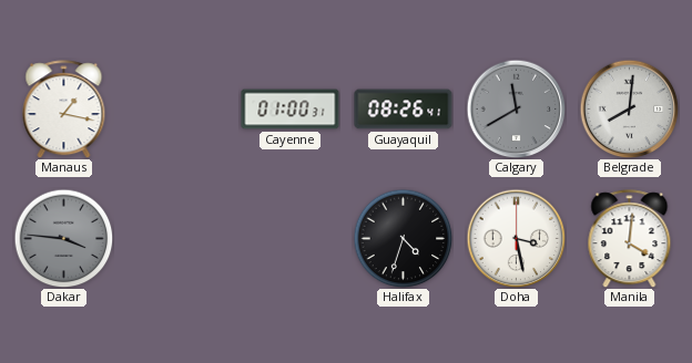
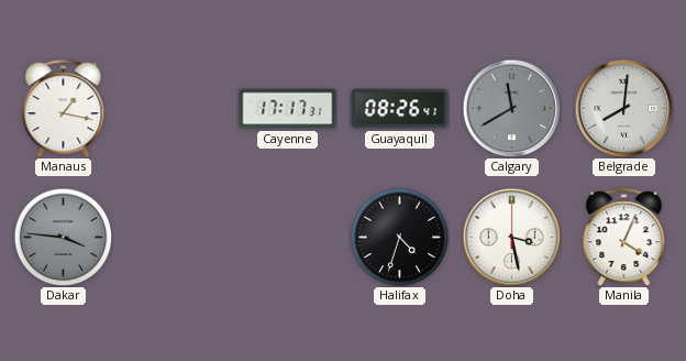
Cayenne: 01:00 -> 17:17
Manila: 4:01 -> 4:04
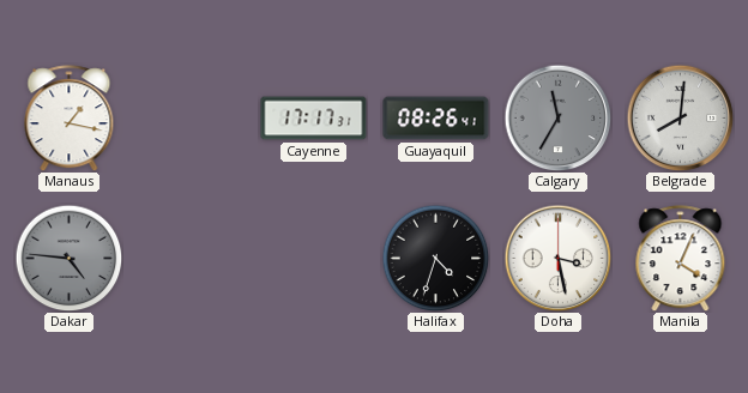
Calgary: 11:40 -> 11:35
Dakar: 3:46 -> 4:46
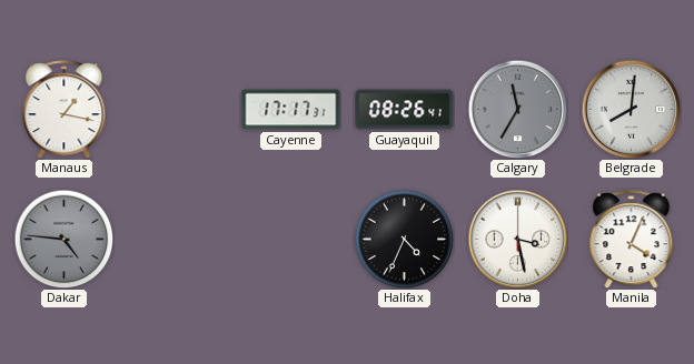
Halifax: 4:33 -> 4:34
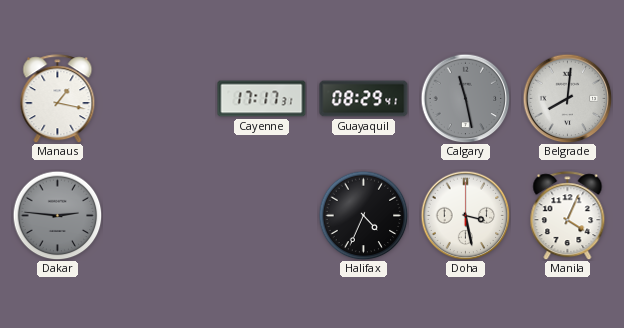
Guayaquil: 08:26 -> 08:29
Calgary: 11:35 -> 11:28
Dakar: 4:46 -> 2:46
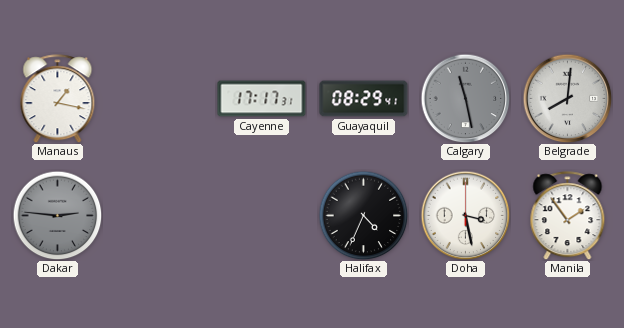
Manila: 4:04 -> 1:54
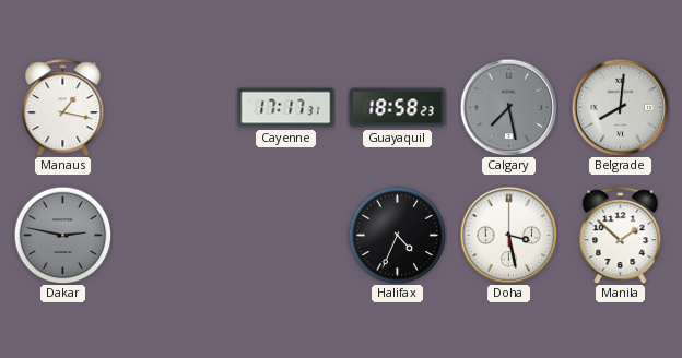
Guayaquil: 08:29 -> 18:58
Calgary: 11:28 -> 7:28
Dakar: 2:46 -> 2:47
Manila: 1:54 -> 1:52
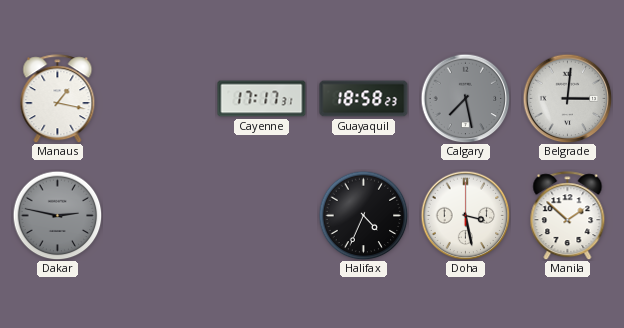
Belgrade: 8:01 -> 3:01
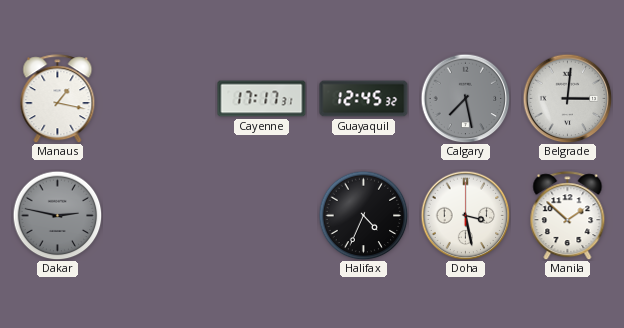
Guayaquil: 18:58 -> 12:45
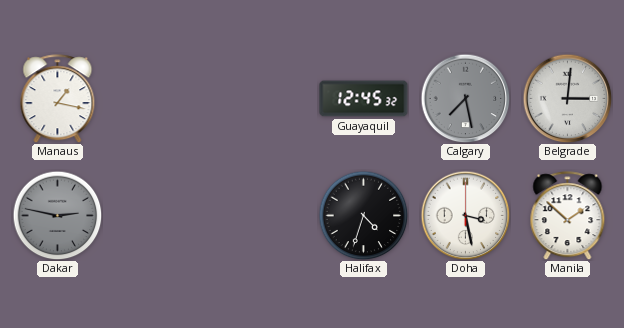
Cayenne: 17:17 -> none
Halifax: 4:34 -> 4:33
